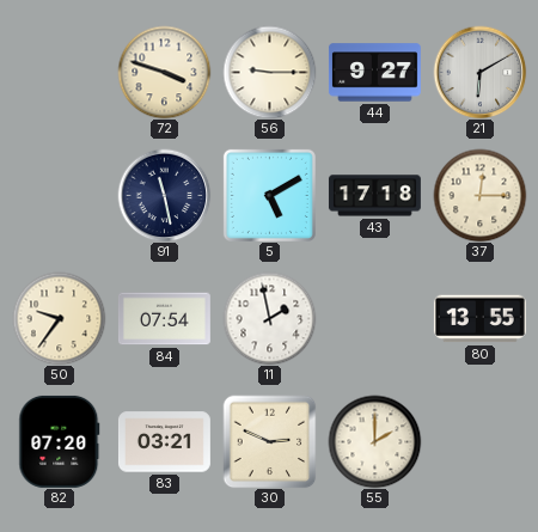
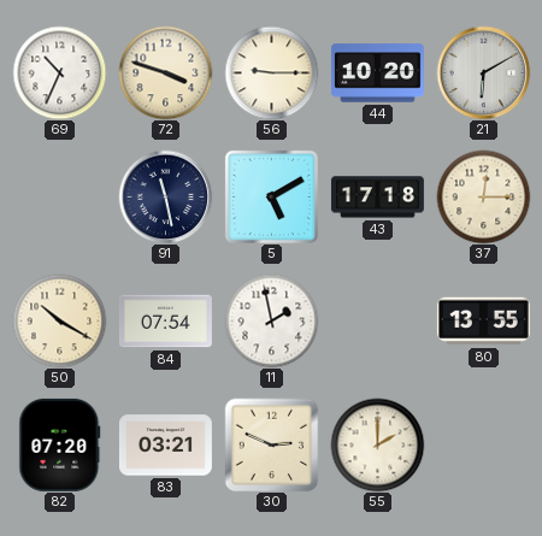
69: none -> 10:34
44: 9:27 -> 10:20
50: 9:36 -> 10:20
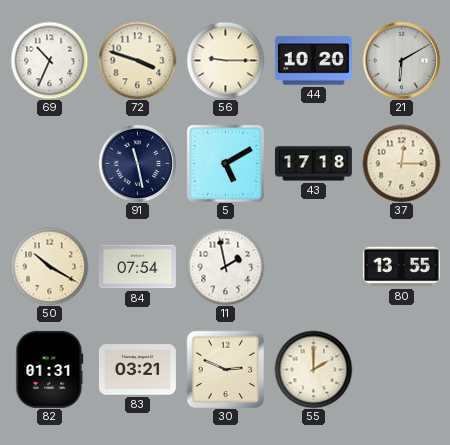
82: 07:20 -> 01:31
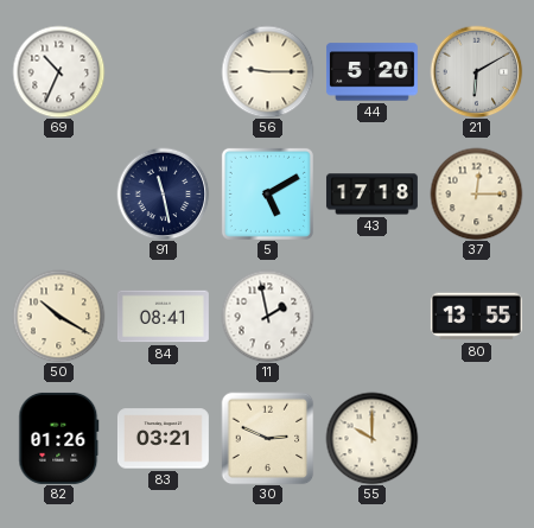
72: 3:48 -> none
44: 10:20 -> 5:20
84: 07:54 -> 08:41
82: 01:31 -> 01:26
55: 2:00 -> 10:00
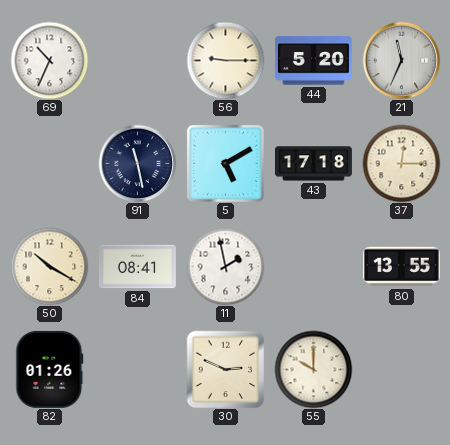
21: 6:10 -> 11:34
83: 03:21 -> none
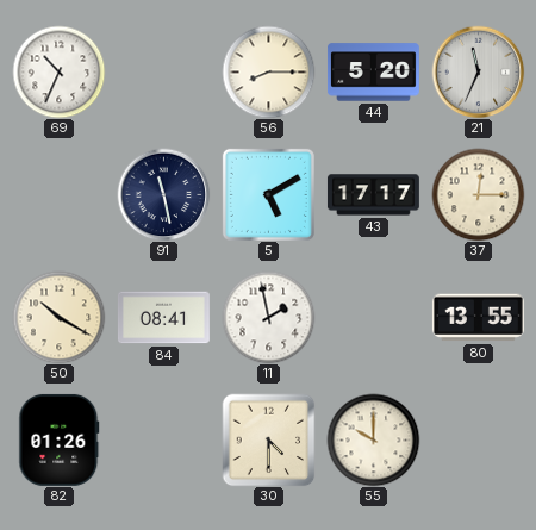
56: 9:15 -> 8:15
43: 17:18 -> 17:17
30: 2:49 -> 4:30
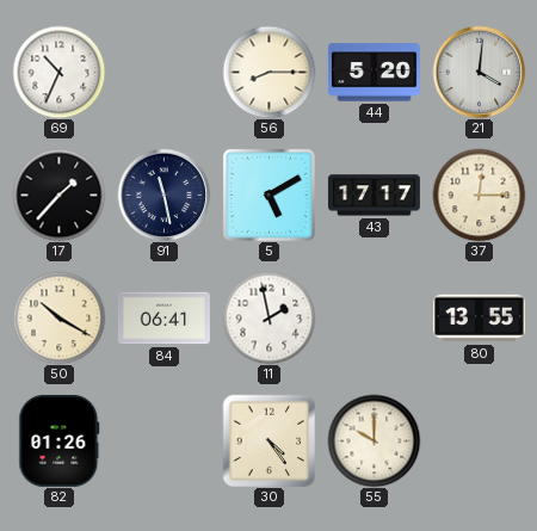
21: 11:34 -> 4:01
17: none -> 1:37
84: 08:41 -> 06:41
30: 4:30 -> 4:24
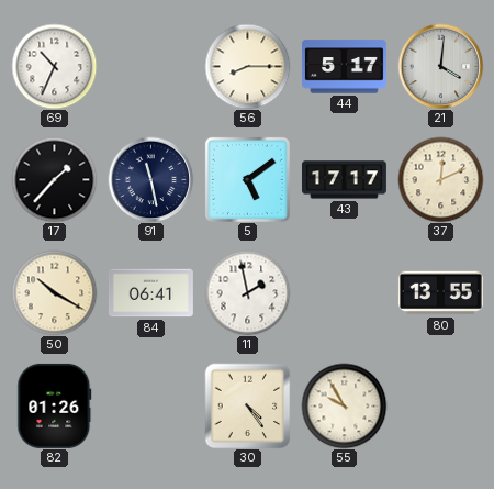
44: 5:20 -> 5:17
5: 5:10 -> 5:09
37: 12:15 -> 12:11
55: 10:00 -> 9:55
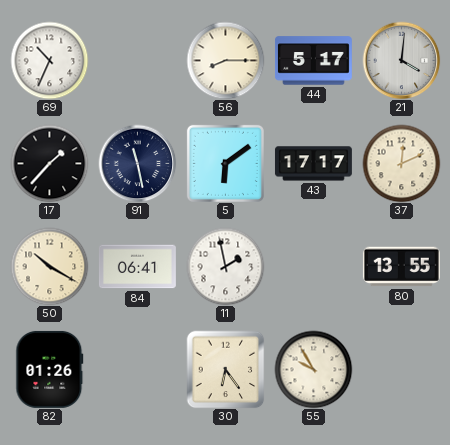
5: 5:09 -> 6:09
30: 4:24 -> 6:24
